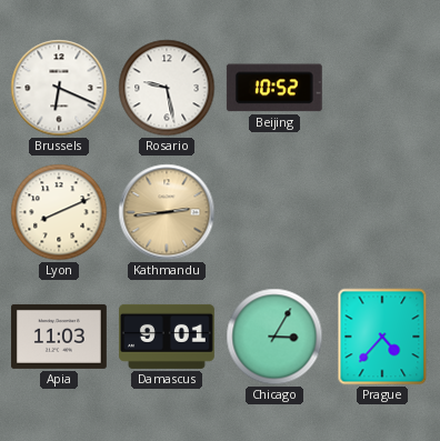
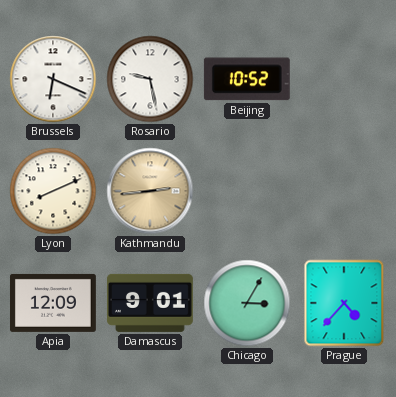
Apia: 11:03 -> 12:09
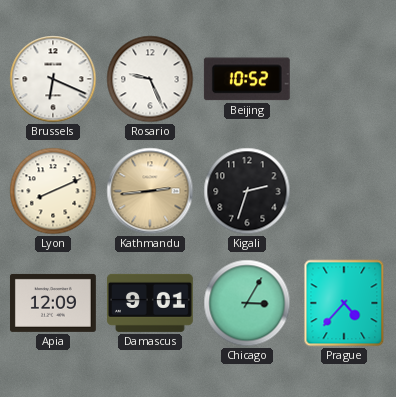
Rosario: 9:28 -> 9:26
Kigali: none -> 2:33
